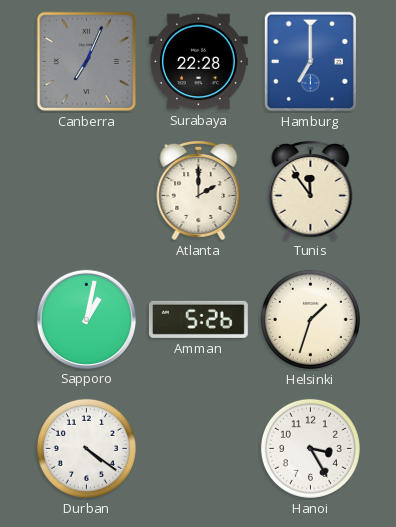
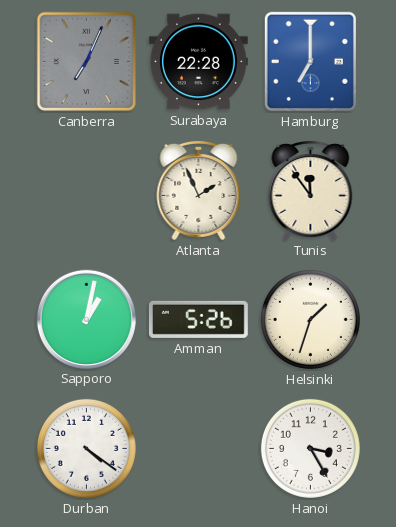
Atlanta: 2:00 -> 1:56
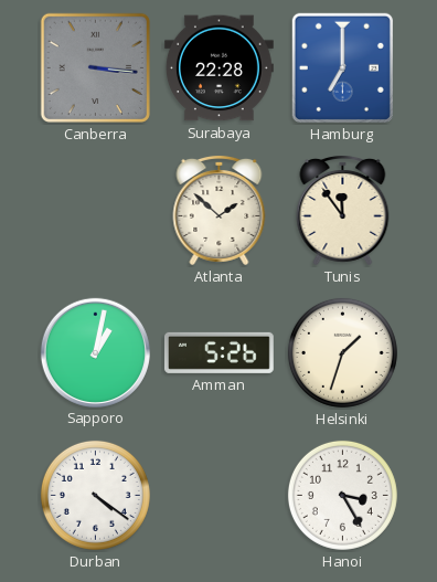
Canberra: 7:04 -> 3:16
Atlanta: 1:56 -> 1:52
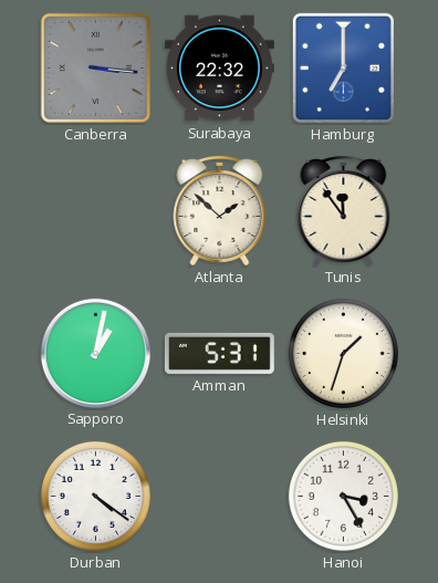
Surabaya: 22:28 -> 22:32
Amman: 5:26 -> 5:31
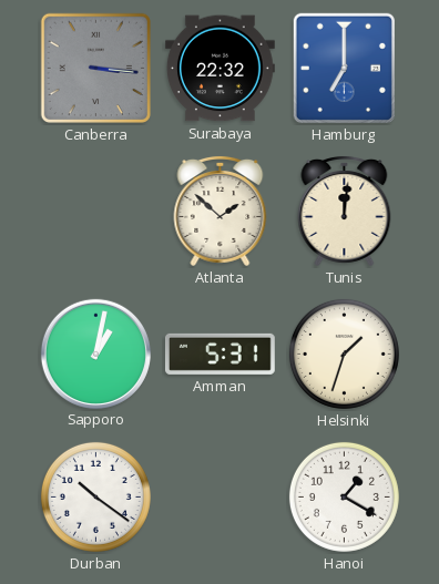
Tunis: 11:54 -> 12:01
Durban: 4:21 -> 10:21
Hanoi: 3:25 -> 1:20
